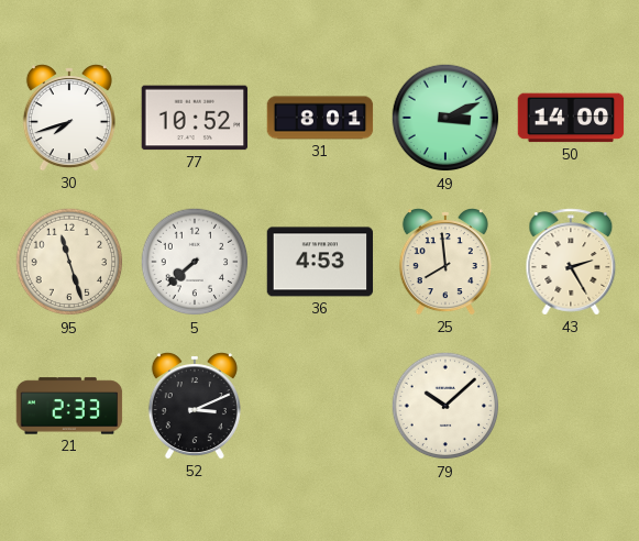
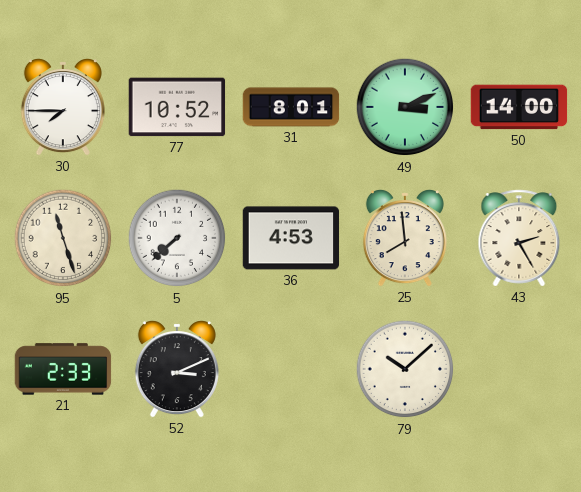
30: 7:42 -> 7:45
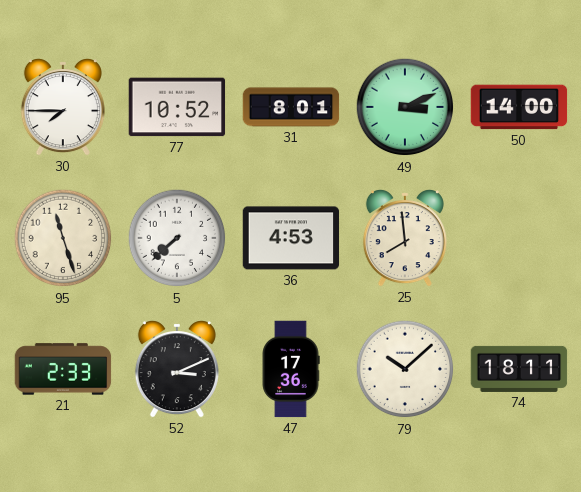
43: 2:25 -> none
47: none -> 17:36
74: none -> 18:11
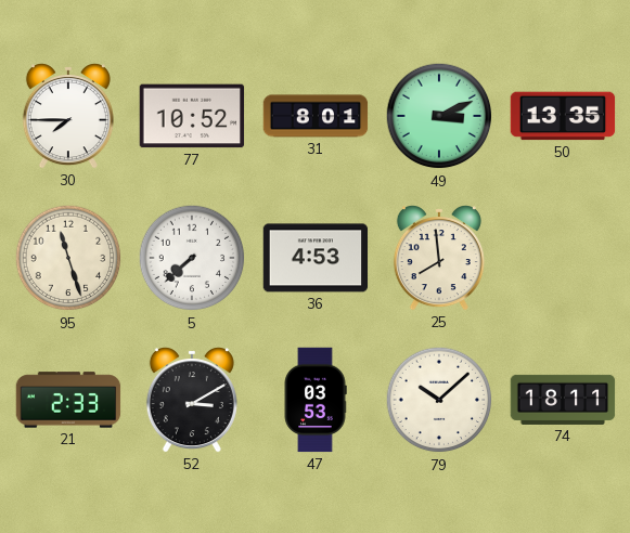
50: 14:00 -> 13:35
52: 3:11 -> 3:10
47: 17:36 -> 03:53
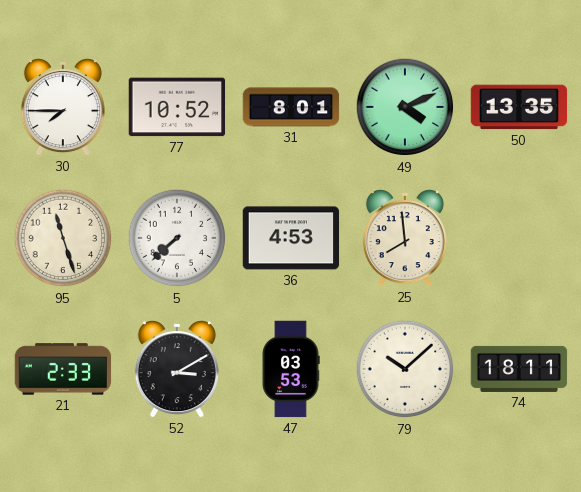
49: 3:11 -> 4:11
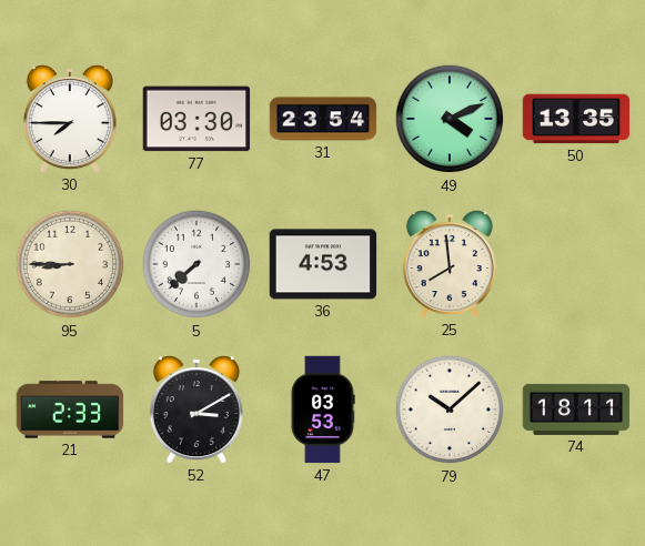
77: 10:52 -> 03:30
31: 8:01 -> 23:54
95: 11:27 -> 8:45
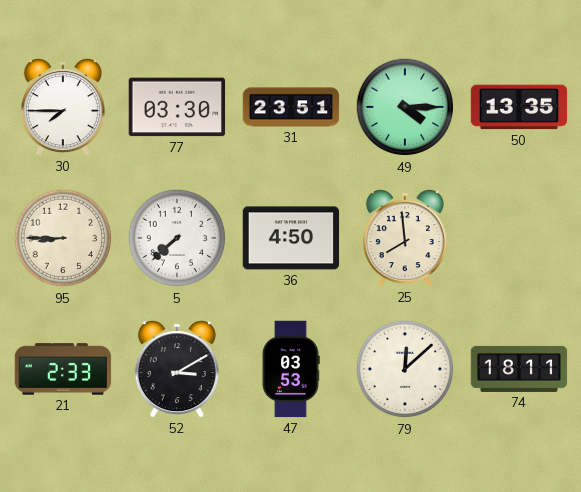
31: 23:54 -> 23:51
49: 4:11 -> 4:15
36: 4:53 -> 4:50
79: 10:08 -> 12:08
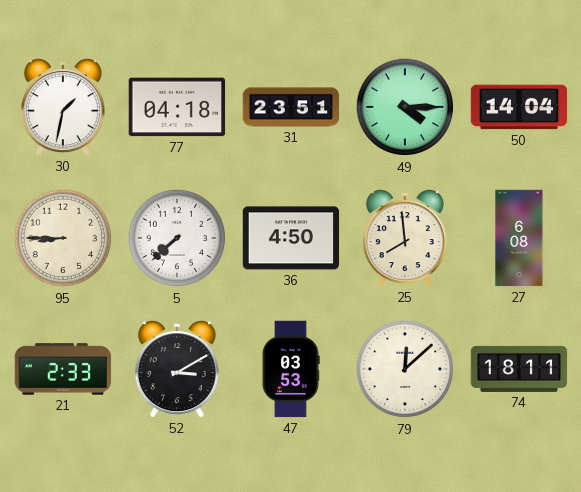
30: 7:45 -> 1:32
77: 03:30 -> 04:18
50: 13:35 -> 14:04
27: none -> 6:08
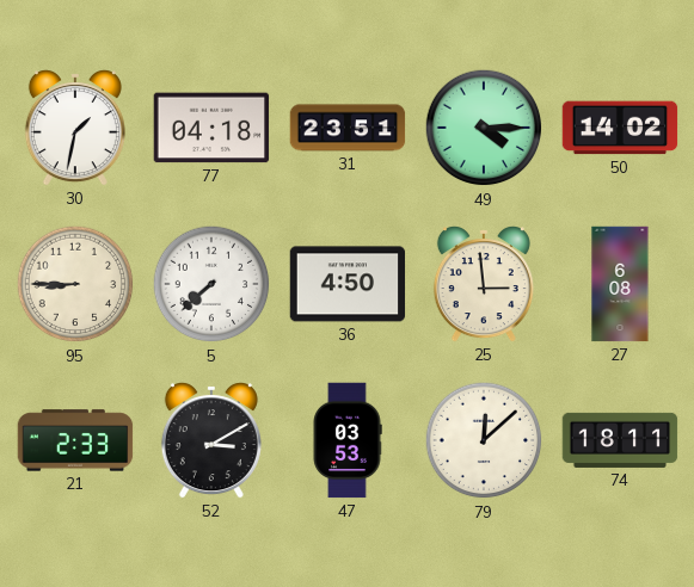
50: 14:04 -> 14:02
25: 7:59 -> 2:59
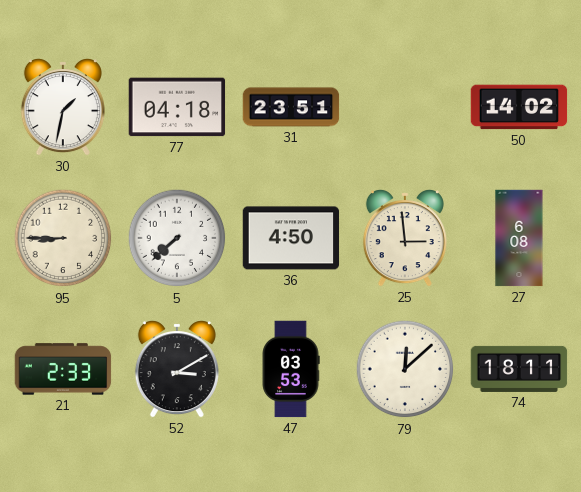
49: 4:15 -> none
